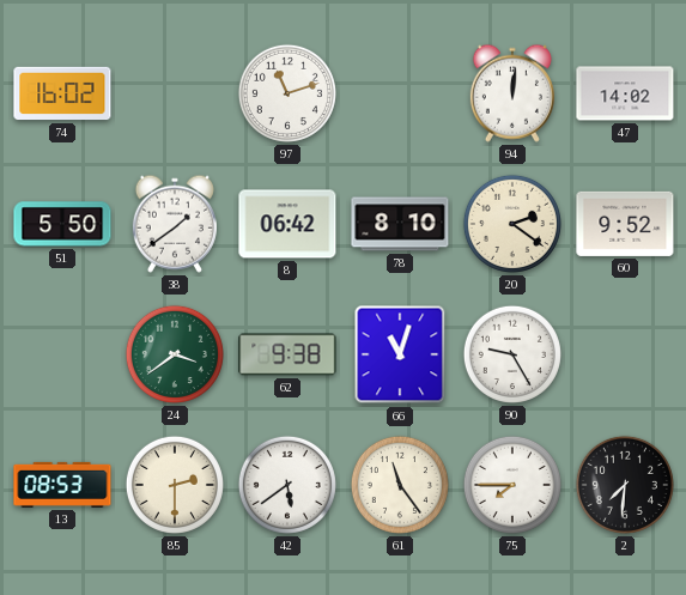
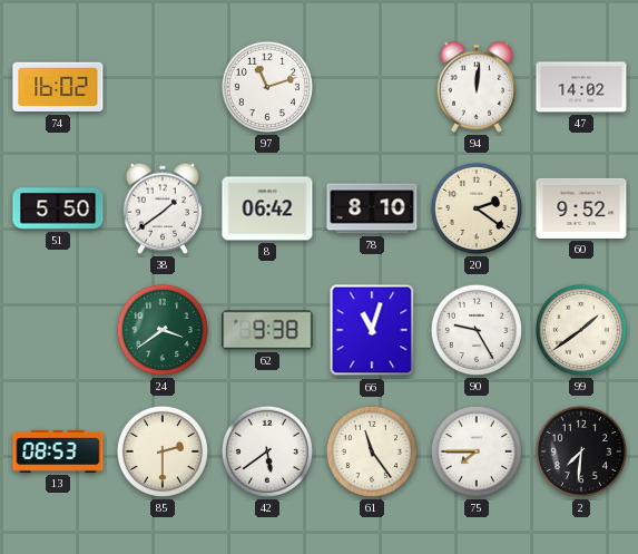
99: none -> 1:39
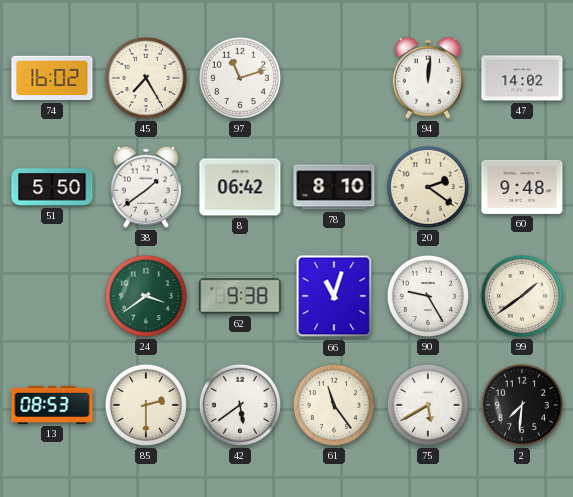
45: none -> 7:25
60: 9:52 -> 9:48
75: 7:45 -> 5:40
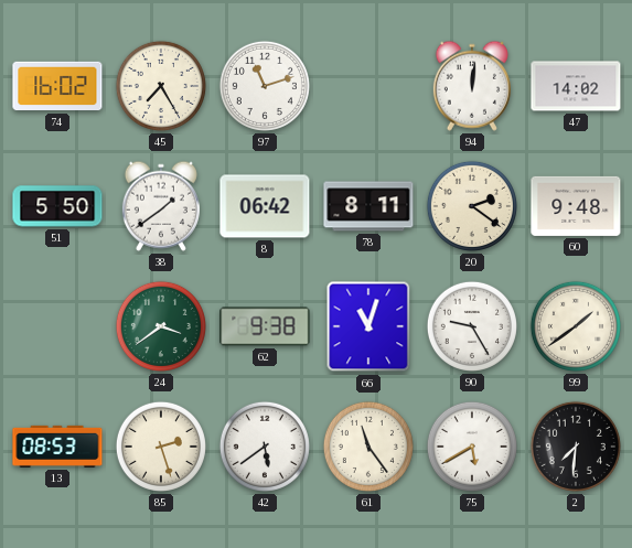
78: 8:10 -> 8:11
85: 2:30 -> 2:27
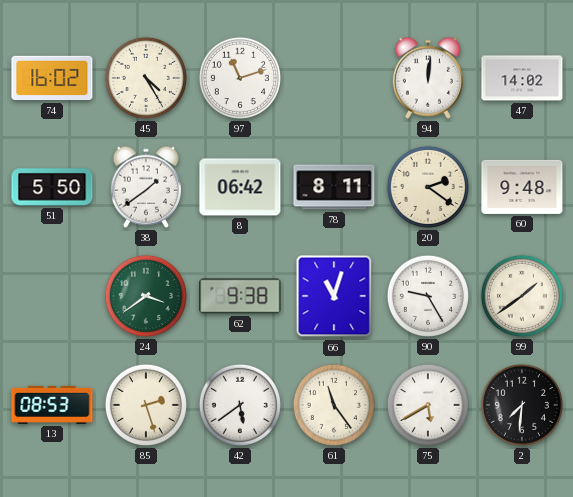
45: 7:25 -> 4:25
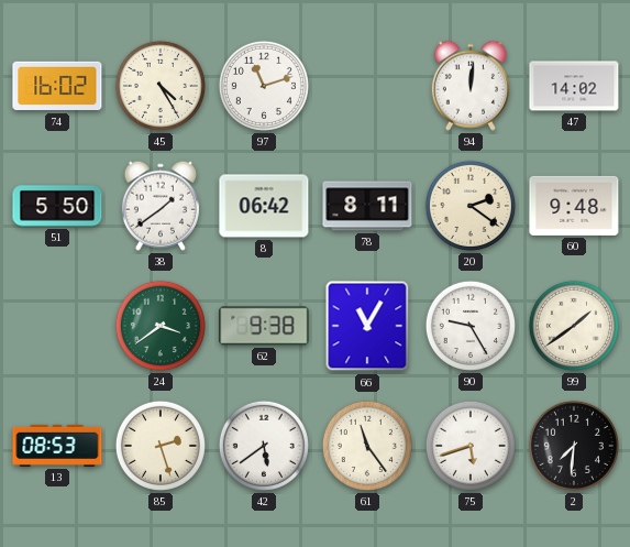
66: 11:03 -> 11:05
75: 5:40 -> 5:42
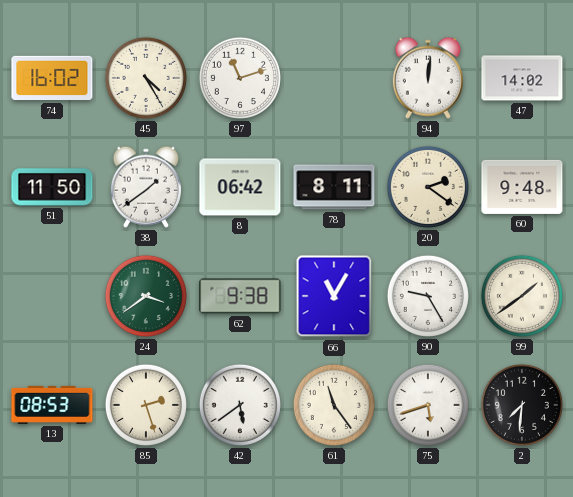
51: 5:50 -> 11:50
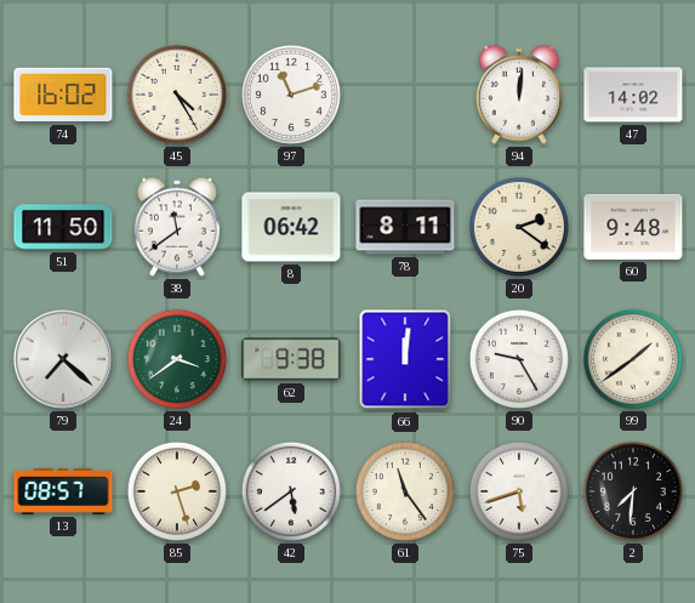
38: 1:39 -> 11:39
79: none -> 7:22
66: 11:05 -> 12:01
13: 08:53 -> 08:57
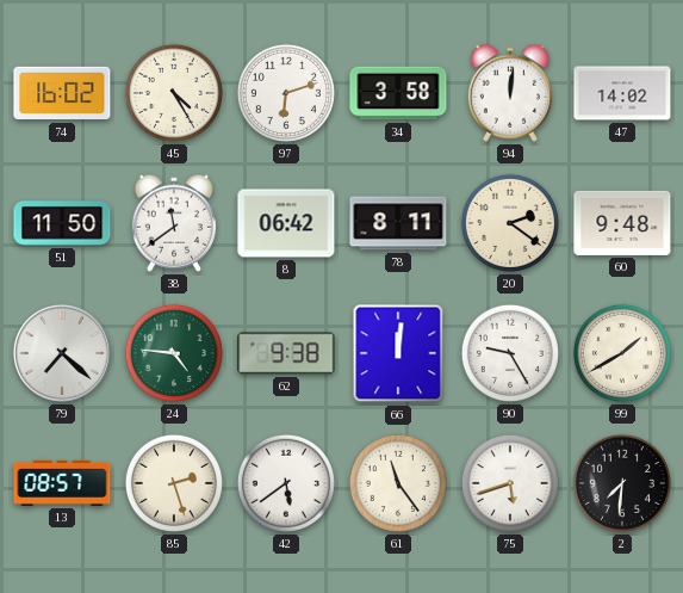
97: 11:12 -> 6:12
34: none -> 3:58
24: 3:39 -> 4:46
99: 1:39 -> 1:40
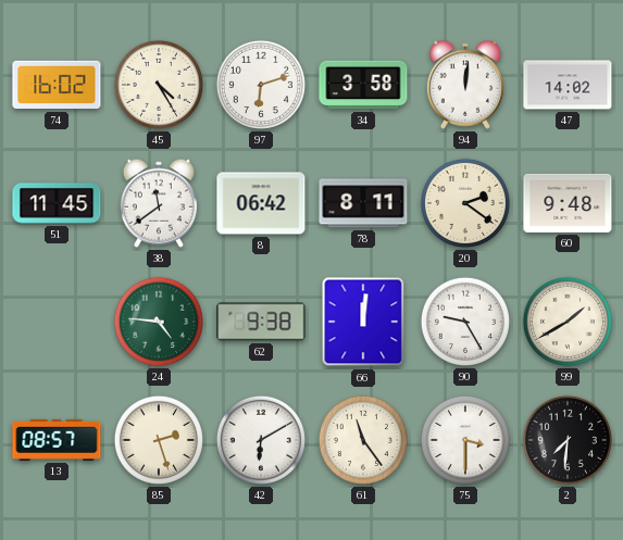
51: 11:50 -> 11:45
79: 7:22 -> none
42: 5:39 -> 6:10
75: 5:42 -> 3:30
